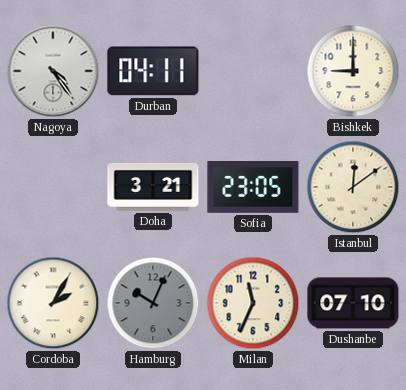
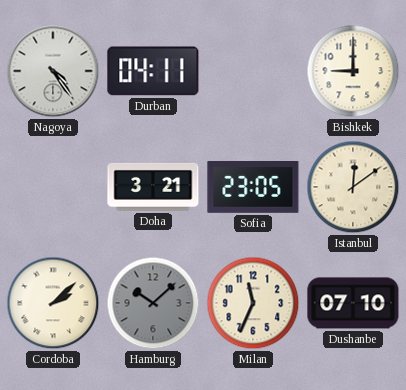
Cordoba: 2:05 -> 2:08
Hamburg: 10:04 -> 10:08
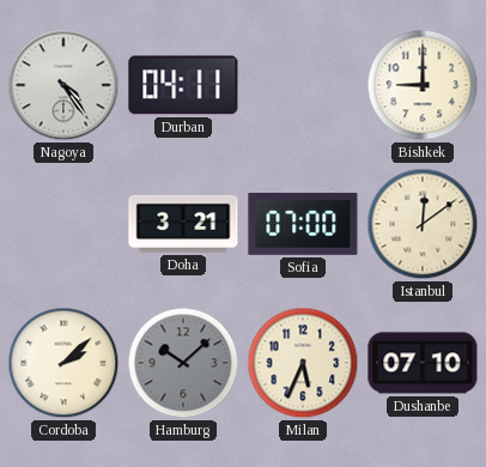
Sofia: 23:05 -> 07:00
Milan: 11:34 -> 5:34
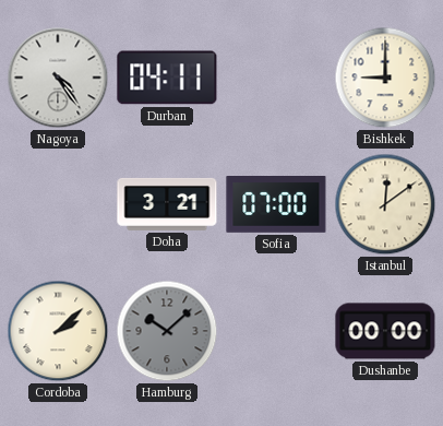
Milan: 5:34 -> none
Dushanbe: 07:10 -> 00:00
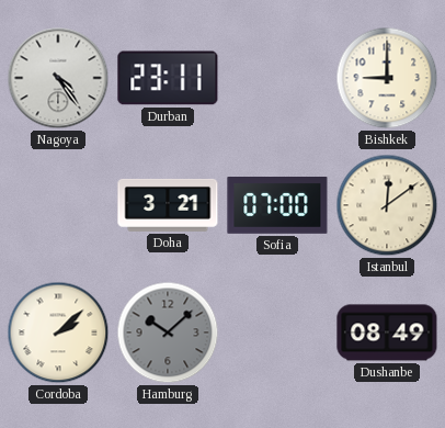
Durban: 04:11 -> 23:11
Dushanbe: 00:00 -> 08:49
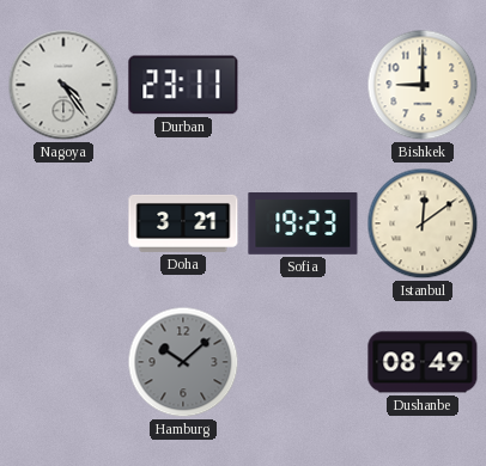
Sofia: 07:00 -> 19:23
Cordoba: 2:08 -> none
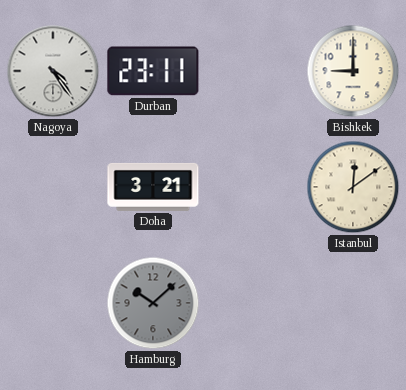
Sofia: 19:23 -> none
Dushanbe: 08:49 -> none
